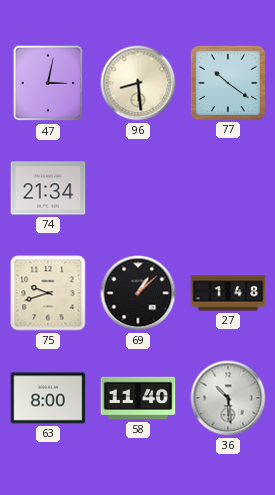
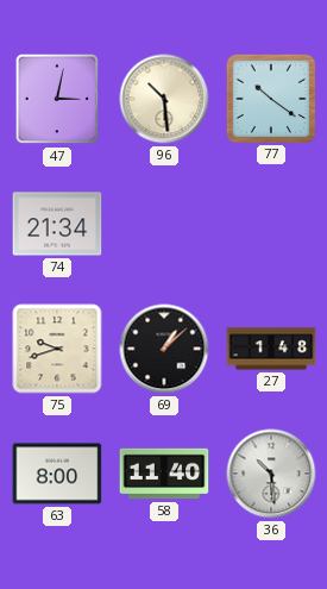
96: 8:29 -> 10:29
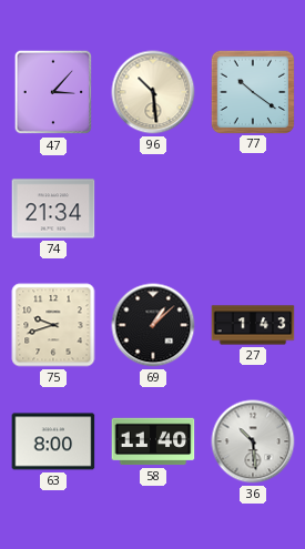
47: 3:02 -> 3:07
27: 1:48 -> 1:43
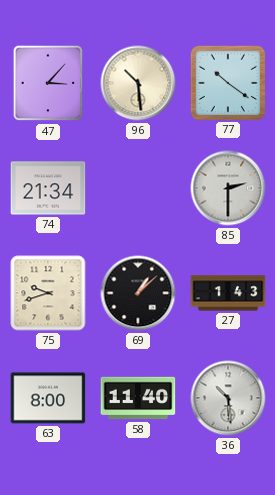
85: none -> 2:30
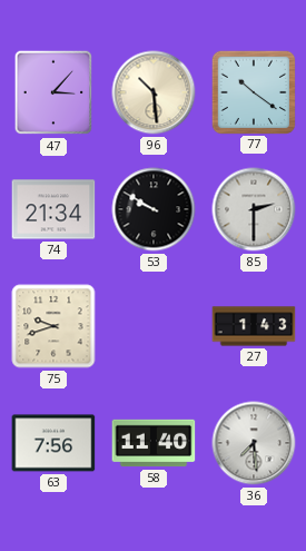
53: none -> 9:50
69: 1:08 -> none
63: 8:00 -> 7:56
36: 10:29 -> 7:29
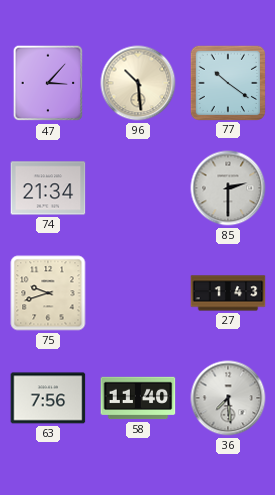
53: 9:50 -> none
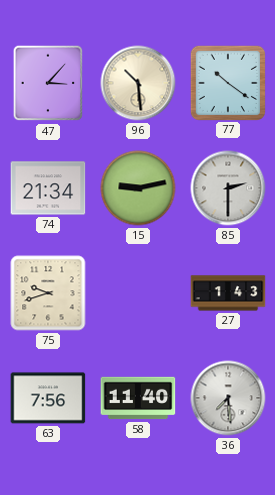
15: none -> 9:13
